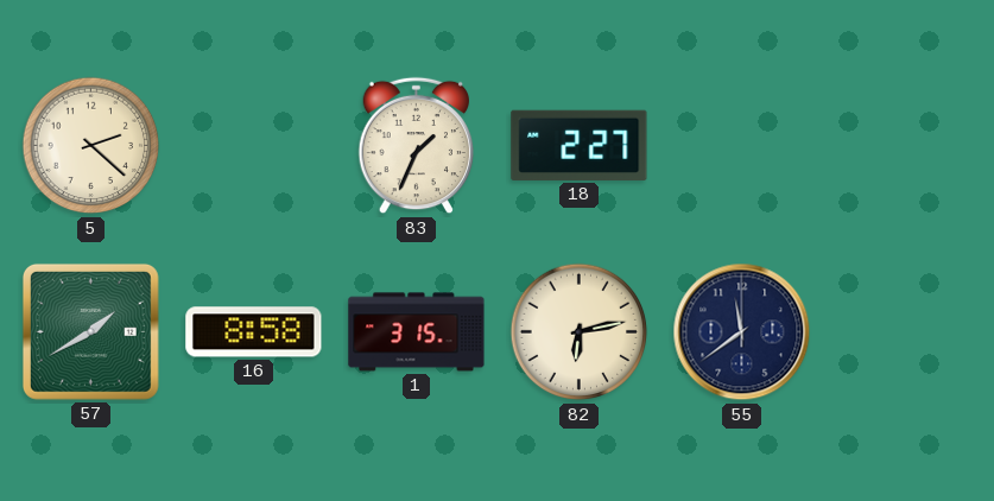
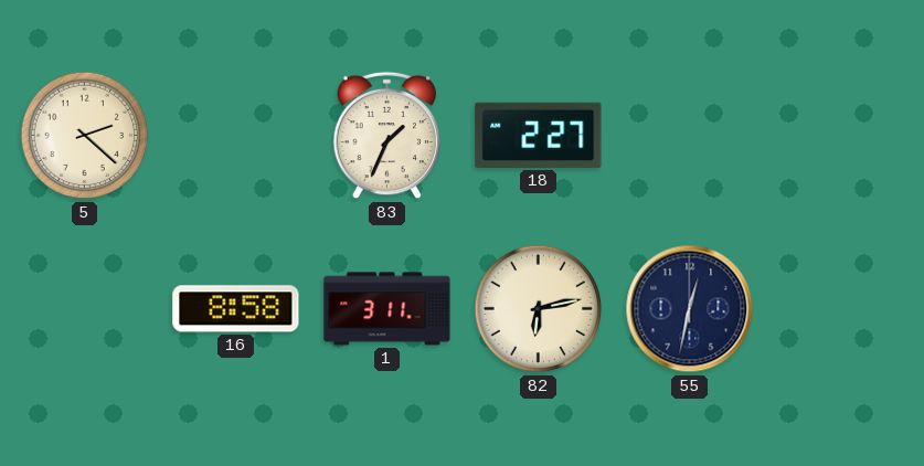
57: 1:40 -> none
1: 3:15 -> 3:11
55: 11:39 -> 12:32
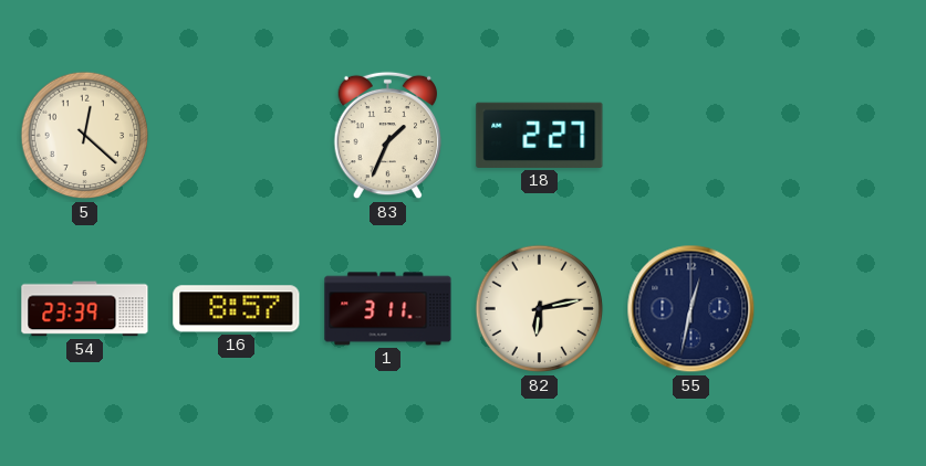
5: 2:22 -> 12:22
54: none -> 23:39
16: 8:58 -> 8:57
